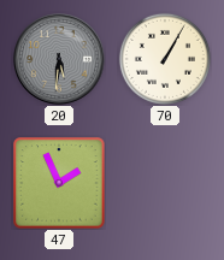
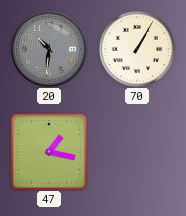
20: 5:31 -> 10:31
47: 1:56 -> 1:17
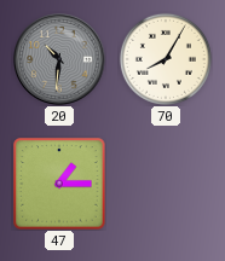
70: 1:05 -> 8:05
47: 1:17 -> 1:15
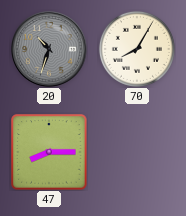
20: 10:31 -> 10:33
47: 1:15 -> 8:15
